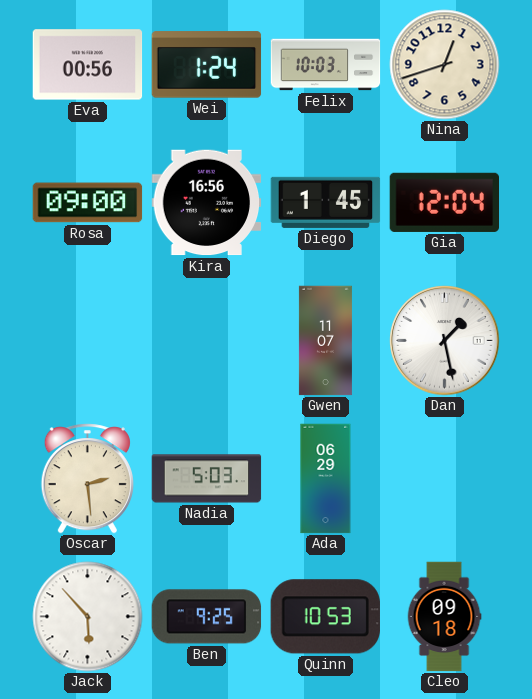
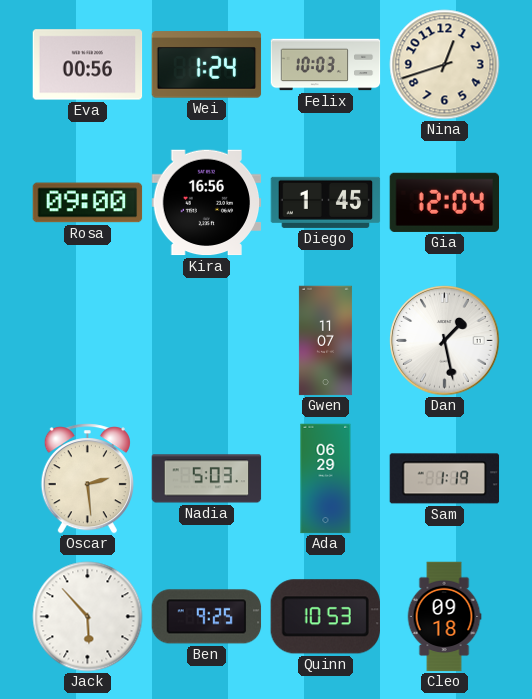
Sam: none -> 1:19
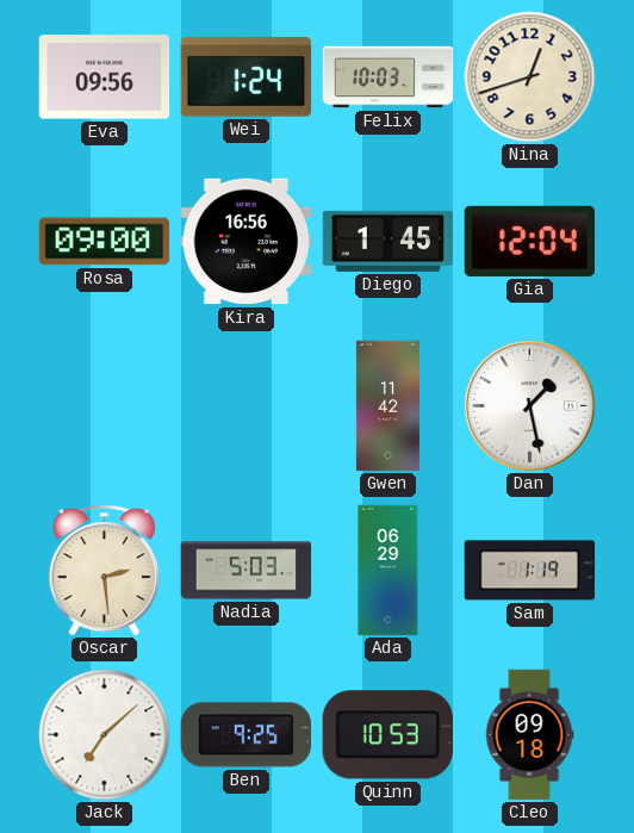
Eva: 00:56 -> 09:56
Gwen: 11:07 -> 11:42
Jack: 5:53 -> 7:08
